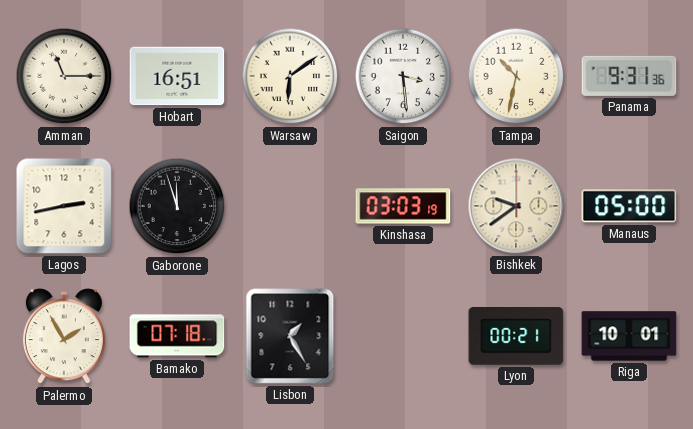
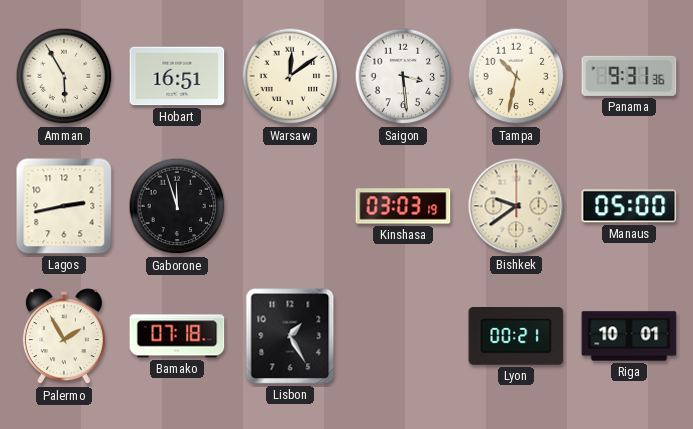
Amman: 11:15 -> 5:55
Warsaw: 6:09 -> 12:09
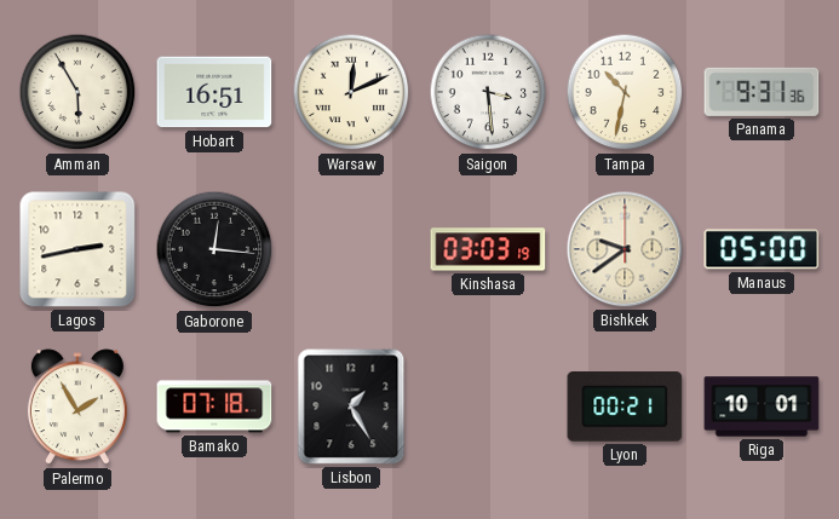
Warsaw: 12:09 -> 12:11
Gaborone: 11:57 -> 12:16
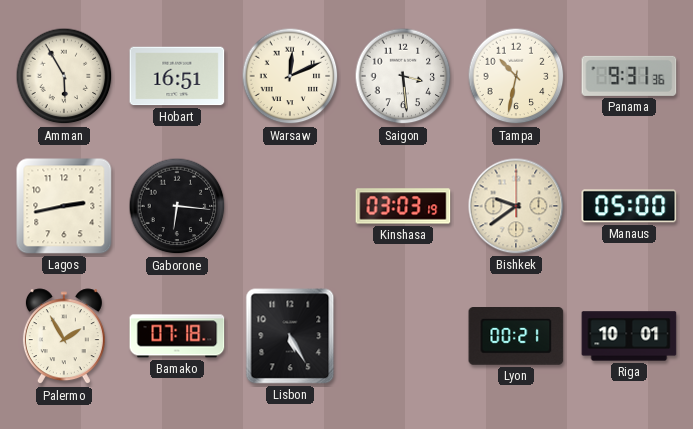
Gaborone: 12:16 -> 6:16
Lisbon: 1:25 -> 5:25
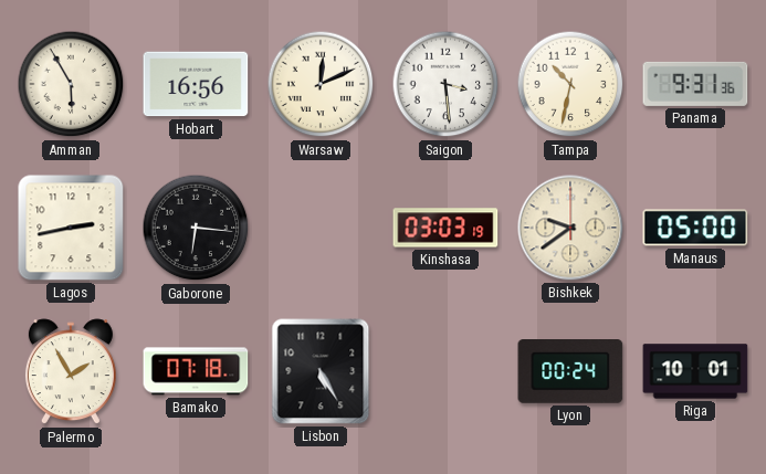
Hobart: 16:51 -> 16:56
Lyon: 00:21 -> 00:24
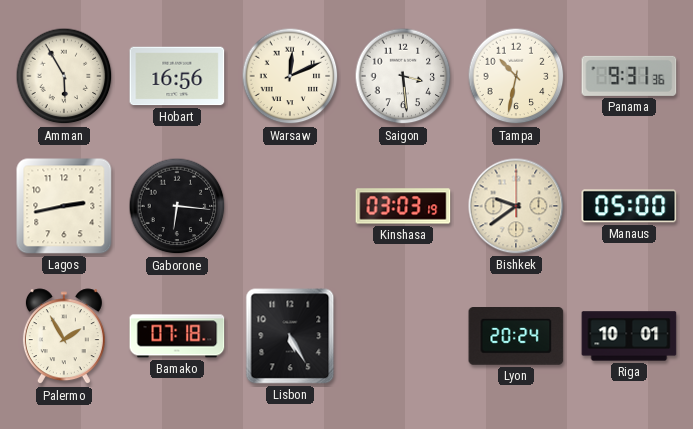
Lyon: 00:24 -> 20:24
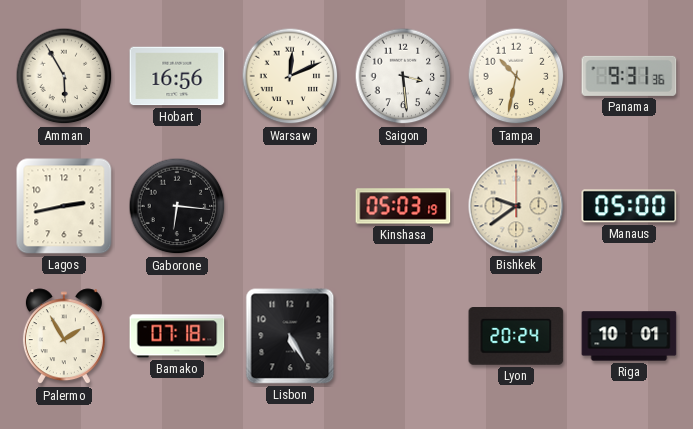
Kinshasa: 03:03 -> 05:03
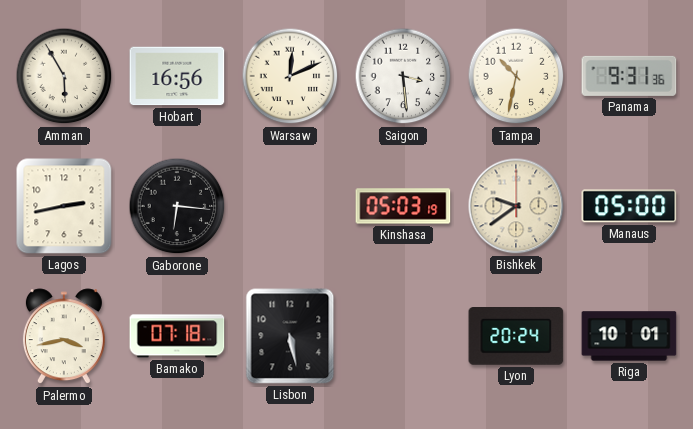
Palermo: 1:55 -> 3:43
Lisbon: 5:25 -> 5:28
